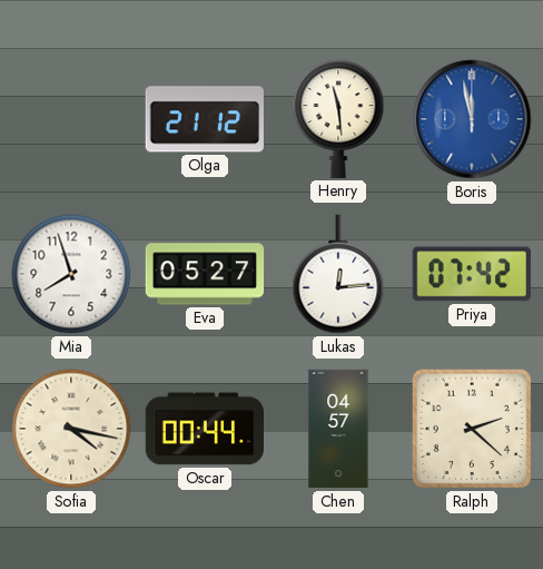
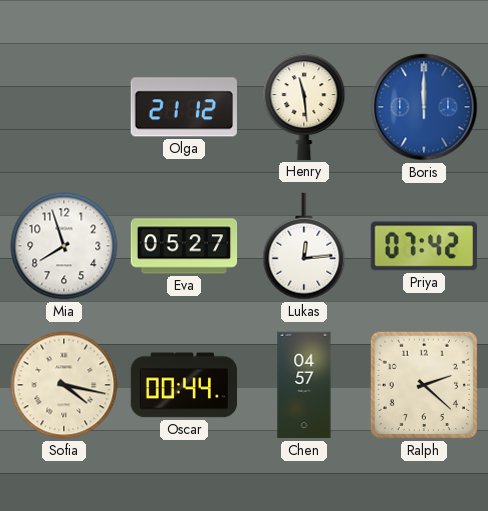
Boris: 11:58 -> 12:00
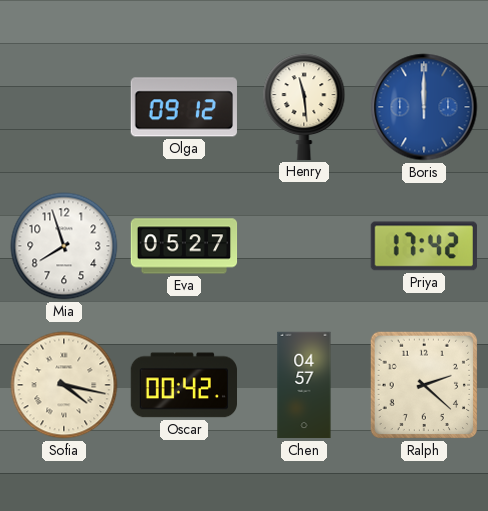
Olga: 21:12 -> 09:12
Lukas: 12:14 -> none
Priya: 07:42 -> 17:42
Oscar: 00:44 -> 00:42
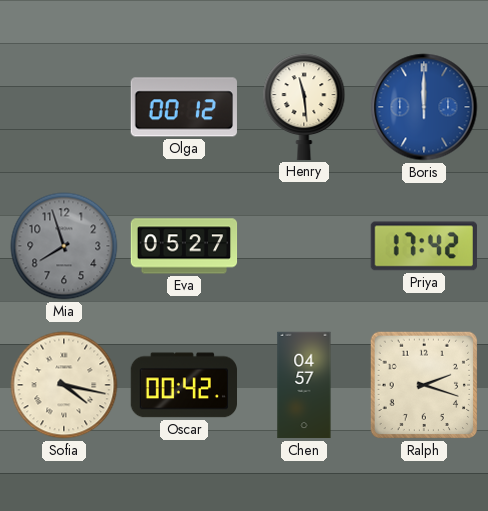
Olga: 09:12 -> 00:12
Mia dial: white -> grey
Ralph: 2:22 -> 2:18
